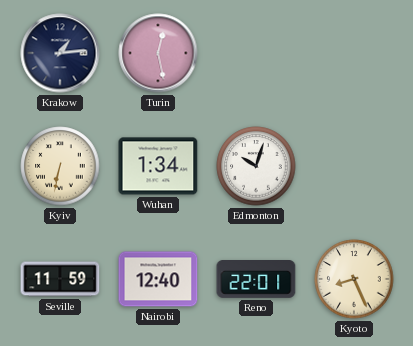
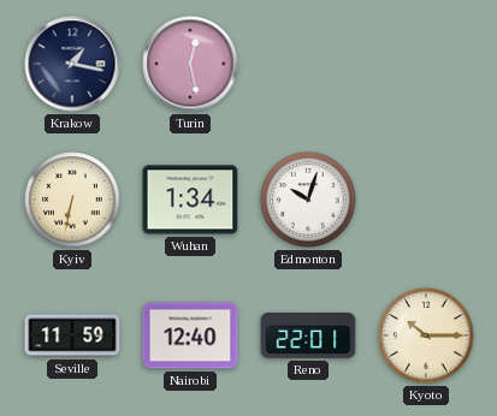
Krakow: 1:14 -> 1:17
Kyoto: 8:26 -> 10:15
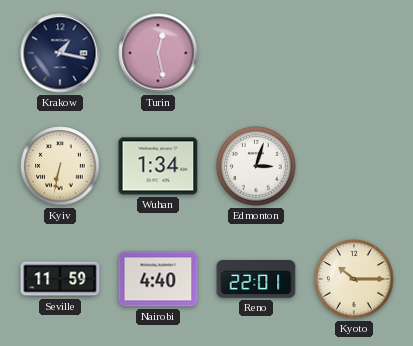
Edmonton: 10:03 -> 3:03
Nairobi: 12:40 -> 4:40
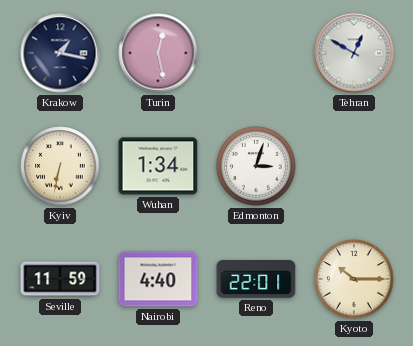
Tehran: none -> 12:50
